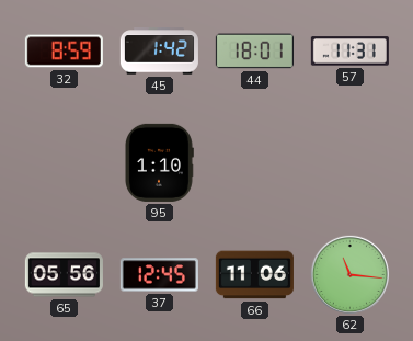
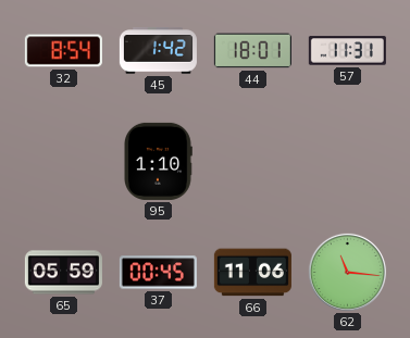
32: 8:59 -> 8:54
65: 05:56 -> 05:59
37: 12:45 -> 00:45
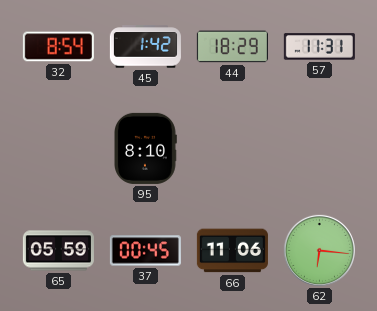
44: 18:01 -> 18:29
95: 1:10 -> 8:10
62: 11:16 -> 6:16
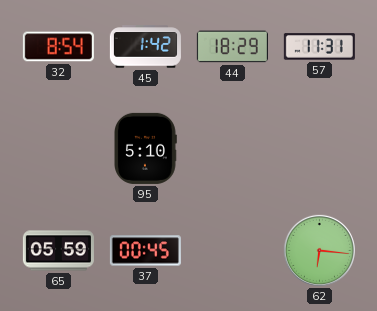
95: 8:10 -> 5:10
66: 11:06 -> none
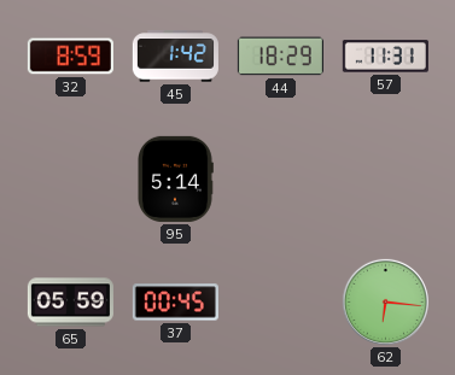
32: 8:54 -> 8:59
95: 5:10 -> 5:14
